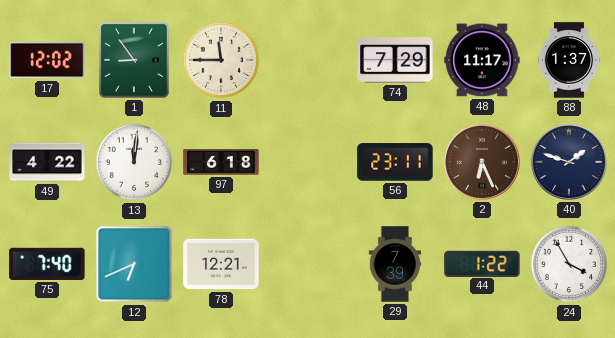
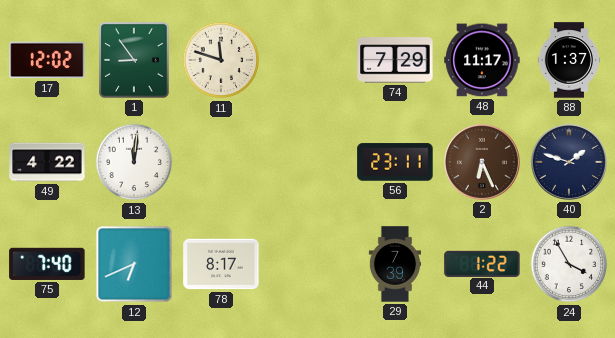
11: 11:45 -> 11:48
97: 6:18 -> none
78: 12:21 -> 8:17
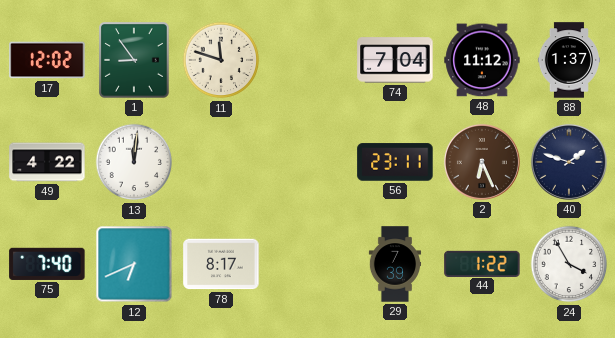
74: 7:29 -> 7:04
48: 11:17 -> 11:12
